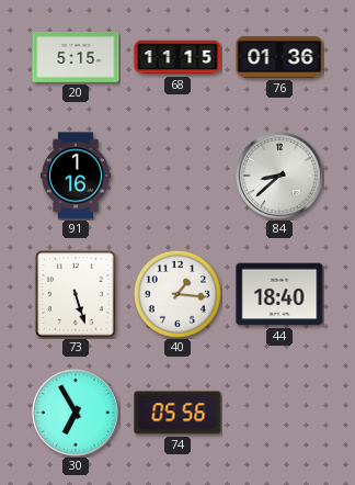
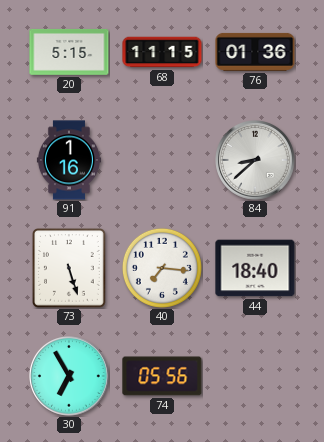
40: 1:16 -> 7:16
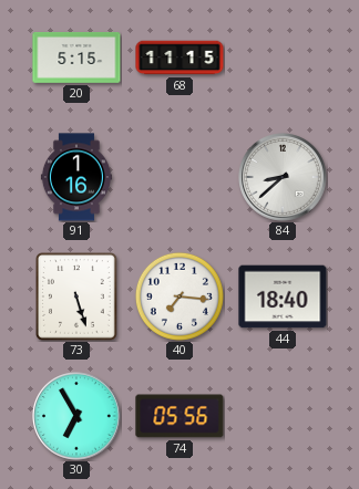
76: 01:36 -> none
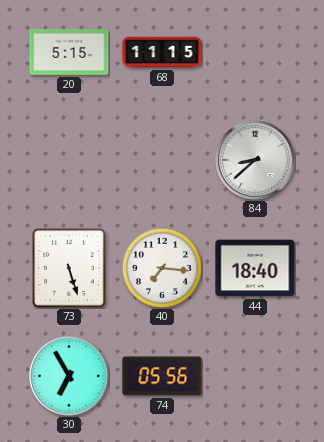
91: 1:16 -> none
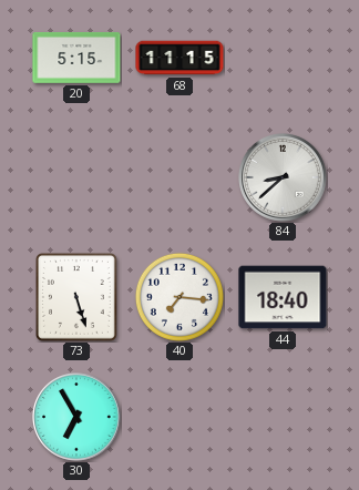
74: 05:56 -> none
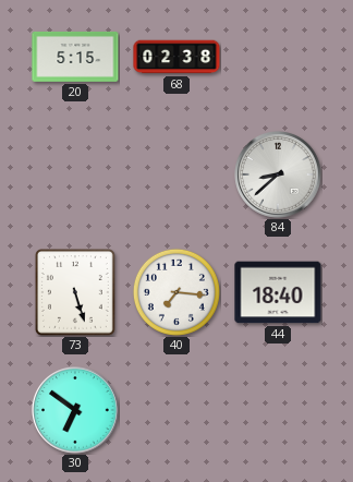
68: 11:15 -> 02:38
30: 6:55 -> 6:51
